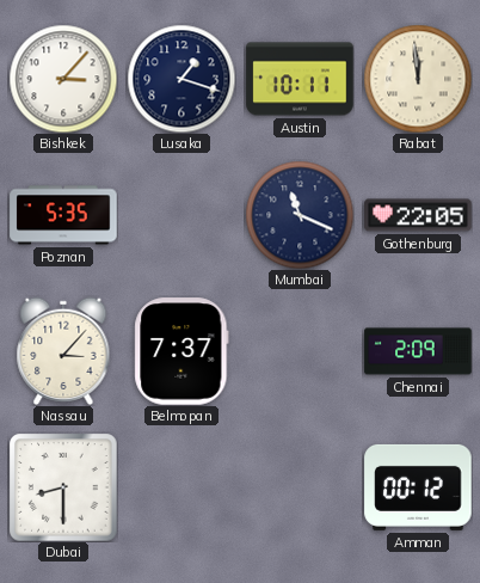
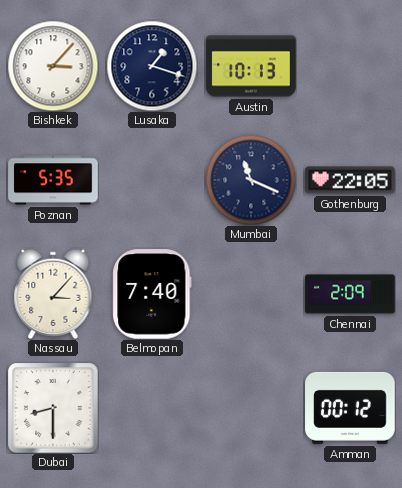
Austin: 10:11 -> 10:13
Rabat: 11:59 -> none
Belmopan: 7:37 -> 7:40
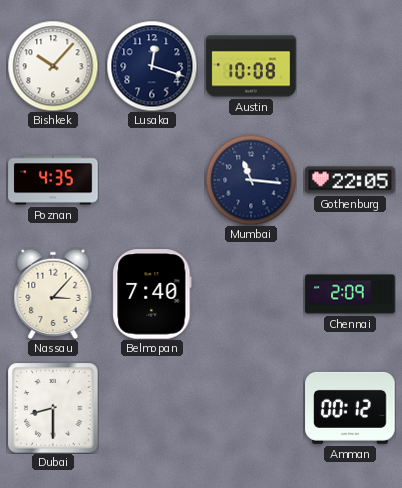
Bishkek: 3:07 -> 10:07
Lusaka: 1:18 -> 12:18
Austin: 10:13 -> 10:08
Poznan: 5:35 -> 4:35
Mumbai: 11:19 -> 11:16
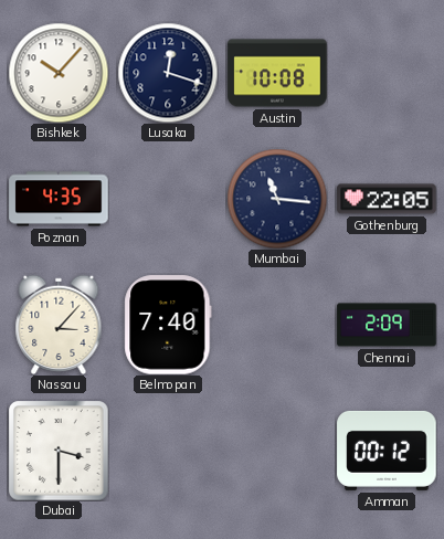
Dubai: 8:30 -> 3:30
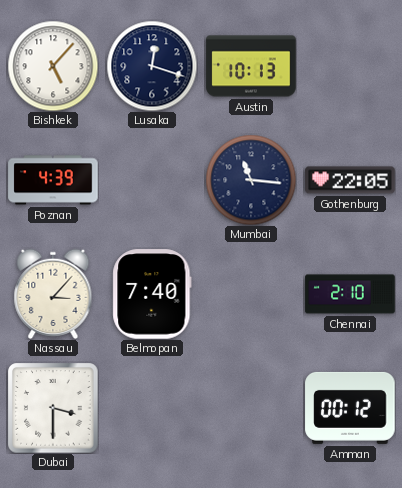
Bishkek: 10:07 -> 5:07
Austin: 10:08 -> 10:13
Poznan: 4:35 -> 4:39
Chennai: 2:09 -> 2:10
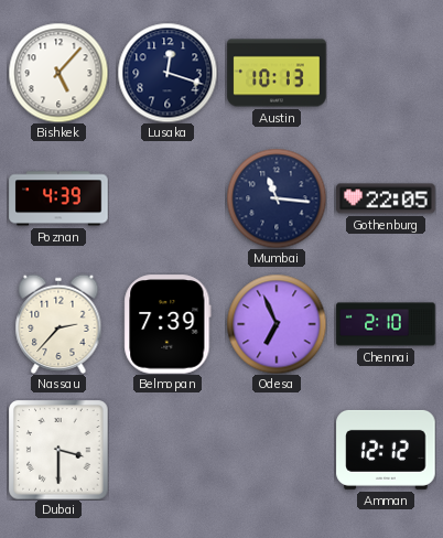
Nassau: 3:07 -> 2:37
Belmopan: 7:40 -> 7:39
Odesa: none -> 6:56
Amman: 00:12 -> 12:12
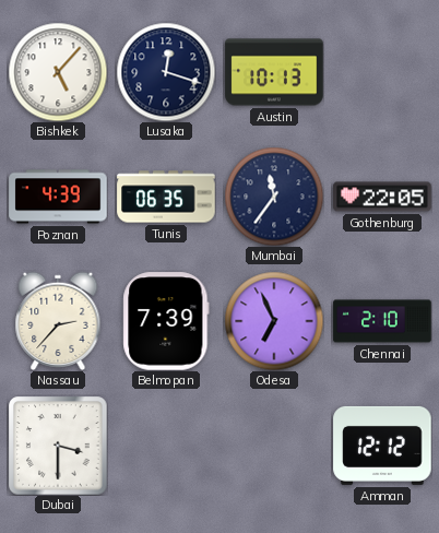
Tunis: none -> 06:35
Mumbai: 11:16 -> 11:36
